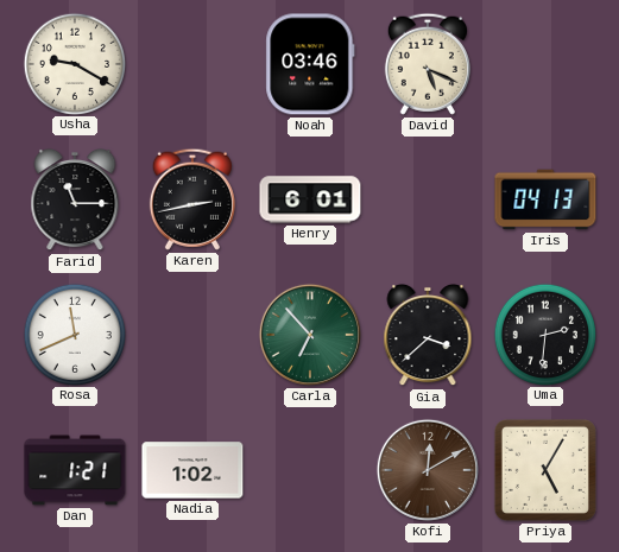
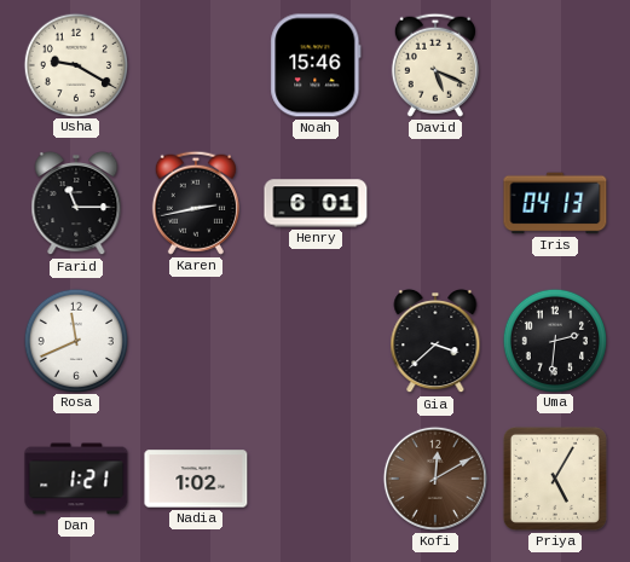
Noah: 03:46 -> 15:46
Carla: 6:53 -> none
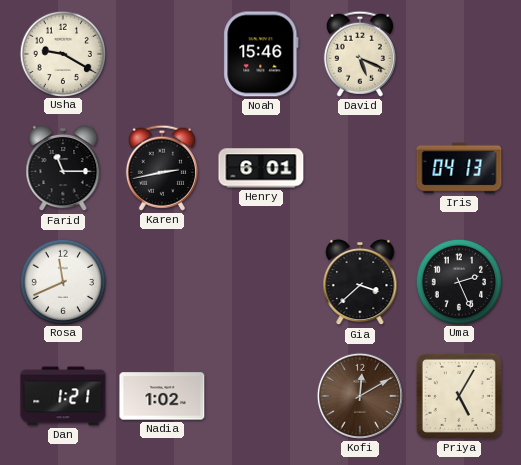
Uma: 2:31 -> 2:26
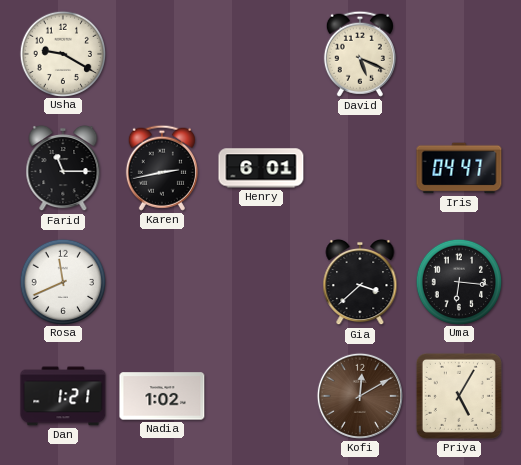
Noah: 15:46 -> none
Iris: 04:13 -> 04:47
Uma: 2:26 -> 6:16
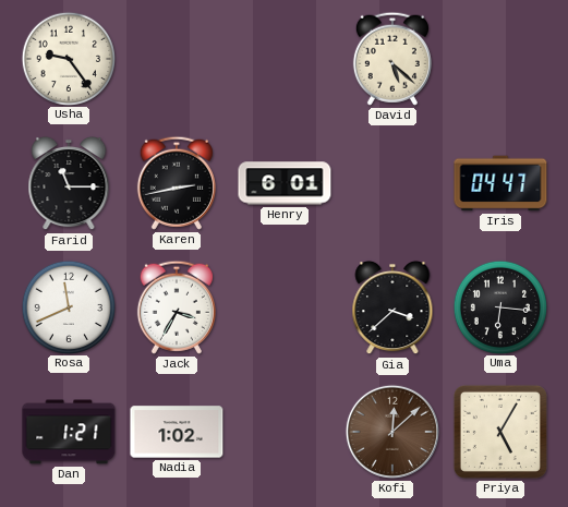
Usha: 9:20 -> 9:24
David: 5:19 -> 5:22
Jack: none -> 3:35
Kofi: 12:10 -> 12:08
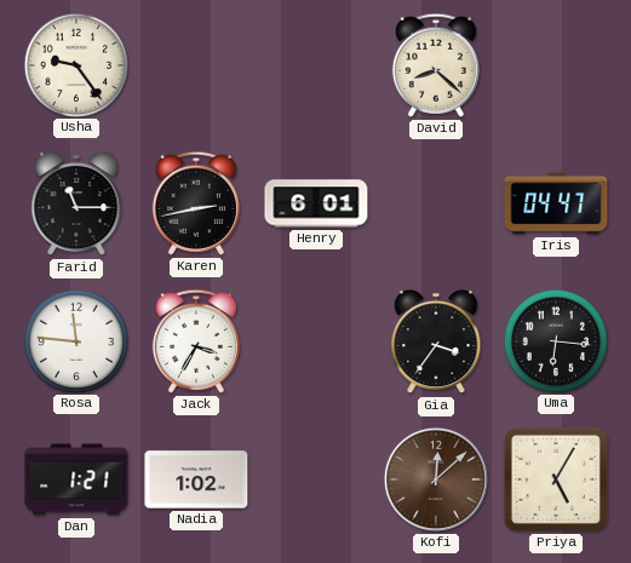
David: 5:22 -> 8:22
Rosa: 11:41 -> 11:46
Gia: 3:38 -> 3:36
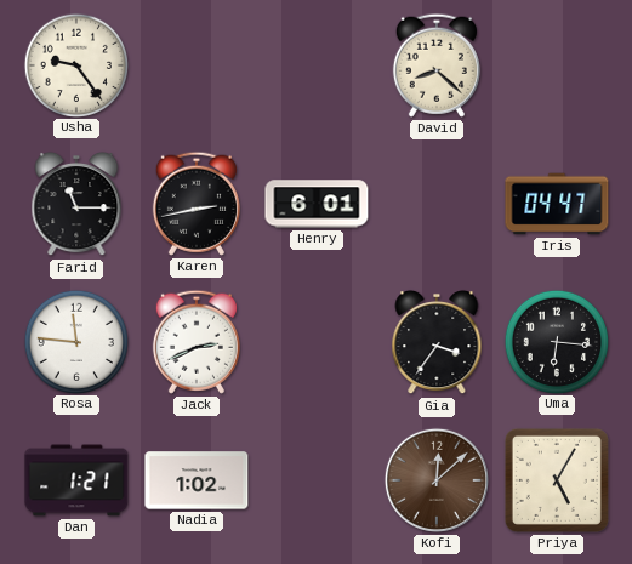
Jack: 3:35 -> 2:41
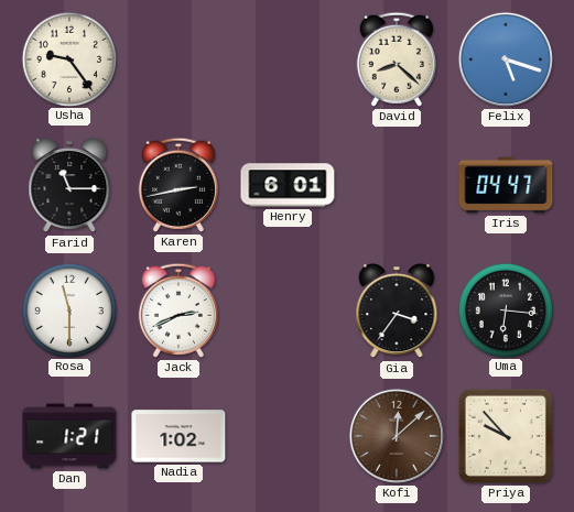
Felix: none -> 5:18
Rosa: 11:46 -> 11:30
Priya: 5:05 -> 9:53
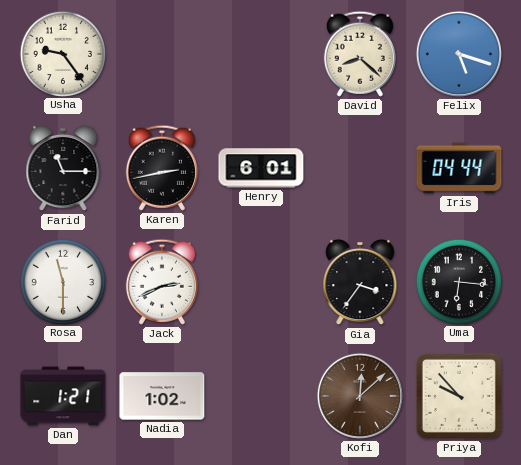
Iris: 04:47 -> 04:44
